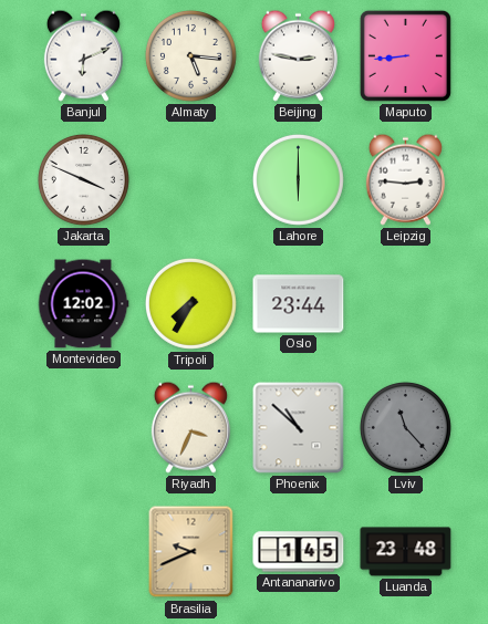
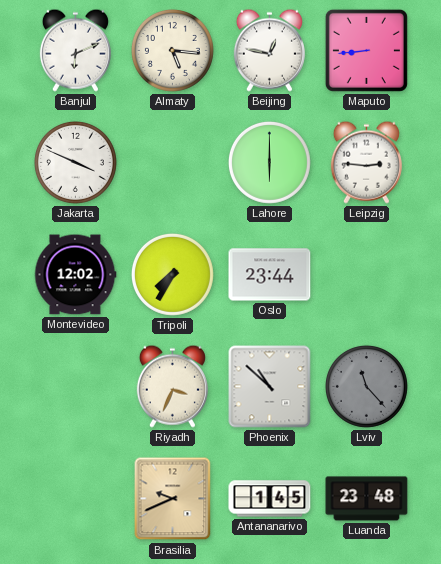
Beijing: 2:47 -> 12:47
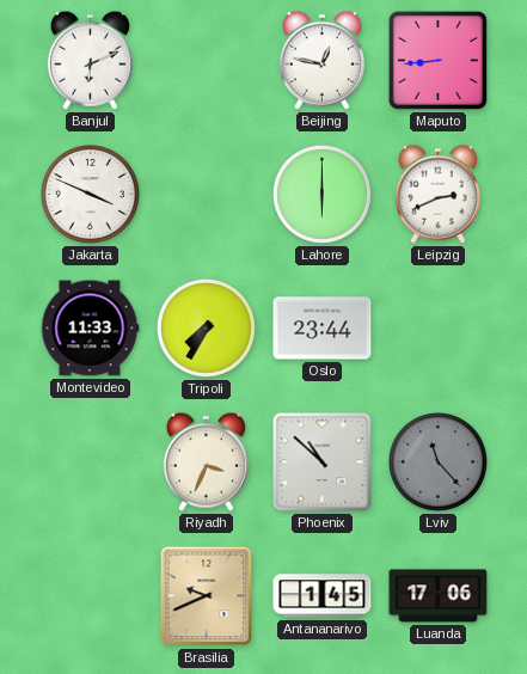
Almaty: 5:16 -> none
Leipzig: 2:46 -> 2:41
Montevideo: 12:02 -> 11:33
Luanda: 23:48 -> 17:06
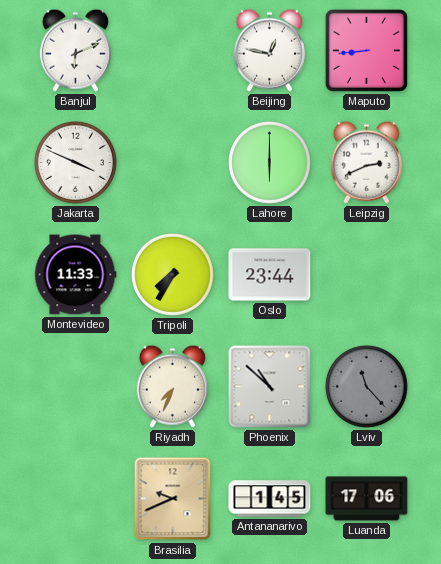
Riyadh: 3:34 -> 7:34
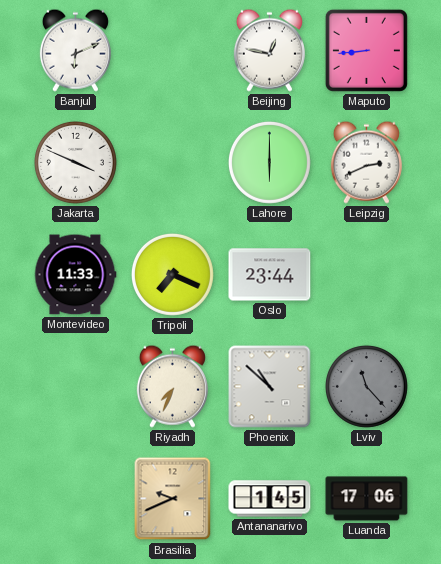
Tripoli: 7:35 -> 7:19
